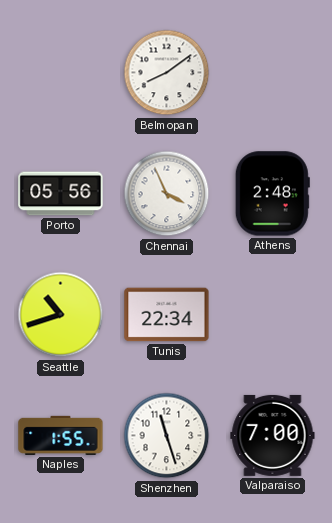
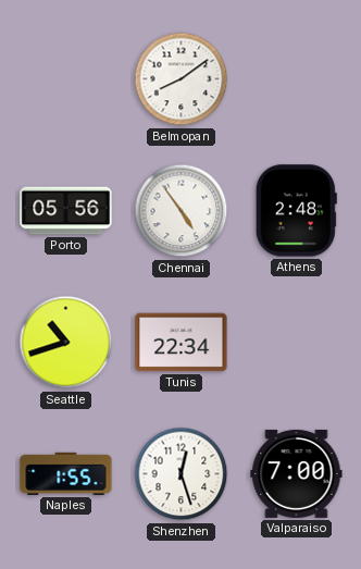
Chennai: 3:56 -> 4:54
Shenzhen: 11:27 -> 12:27
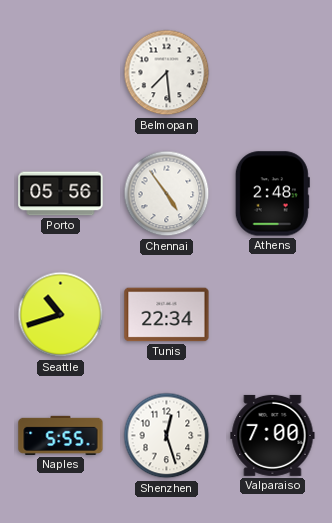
Belmopan: 8:09 -> 7:29
Naples: 1:55 -> 5:55
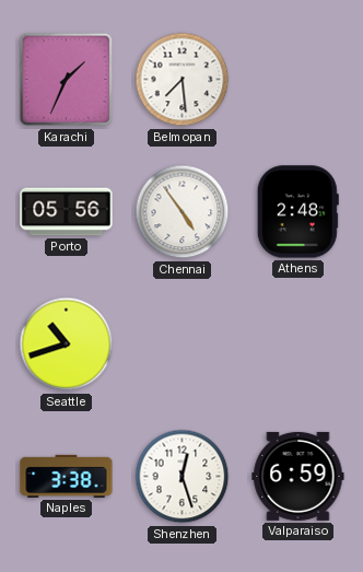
Karachi: none -> 1:34
Tunis: 22:34 -> none
Naples: 5:55 -> 3:38
Valparaiso: 7:00 -> 6:59
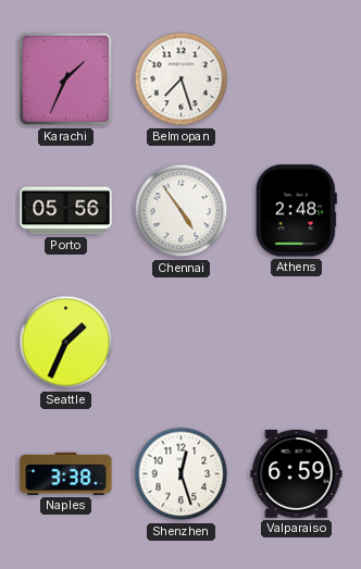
Belmopan: 7:29 -> 7:27
Seattle: 10:42 -> 1:34
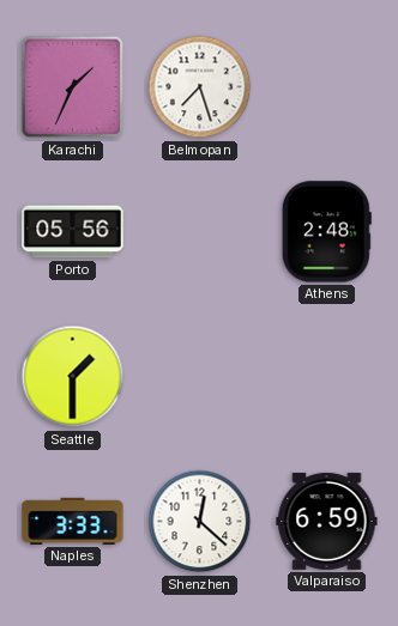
Chennai: 4:54 -> none
Seattle: 1:34 -> 1:30
Naples: 3:38 -> 3:33
Shenzhen: 12:27 -> 12:22
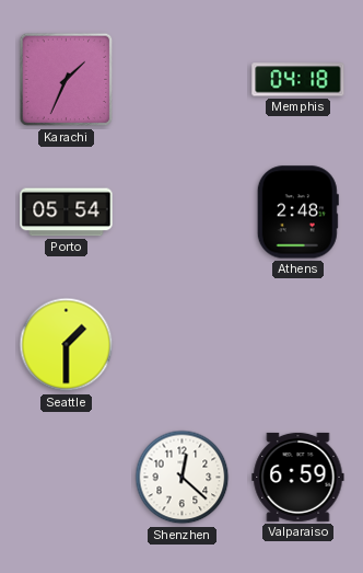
Belmopan: 7:27 -> none
Memphis: none -> 04:18
Porto: 05:56 -> 05:54
Naples: 3:33 -> none
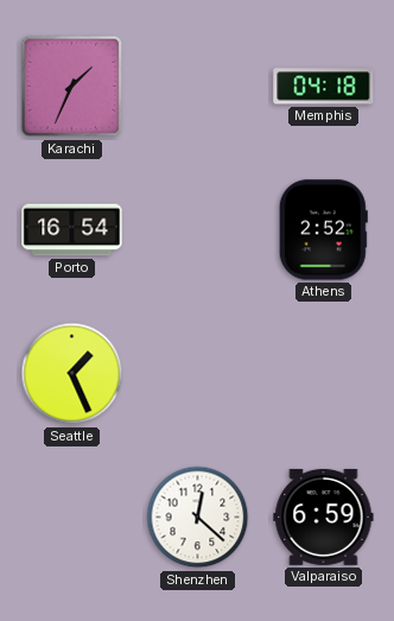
Porto: 05:54 -> 16:54
Athens: 2:48 -> 2:52
Seattle: 1:30 -> 1:26
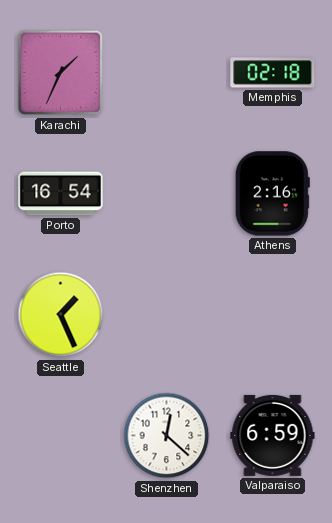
Memphis: 04:18 -> 02:18
Athens: 2:52 -> 2:16
